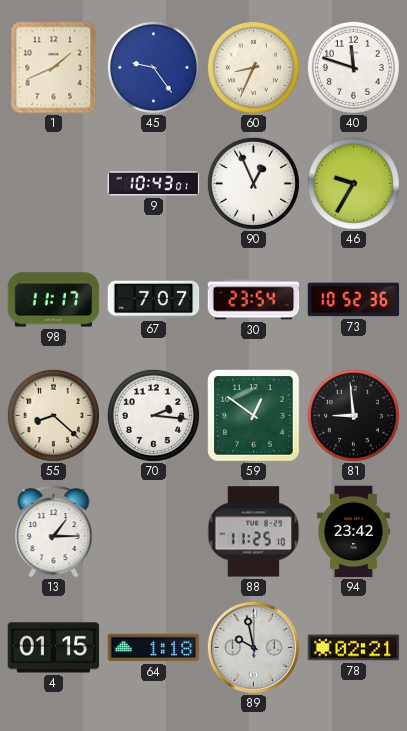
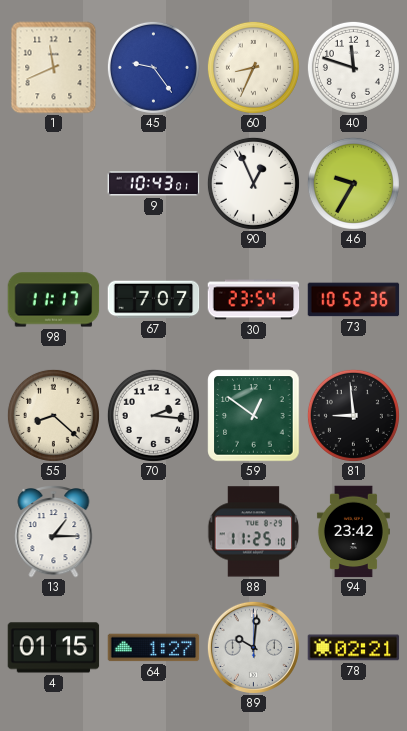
1: 1:41 -> 11:41
64: 1:18 -> 1:27
89: 9:58 -> 10:01
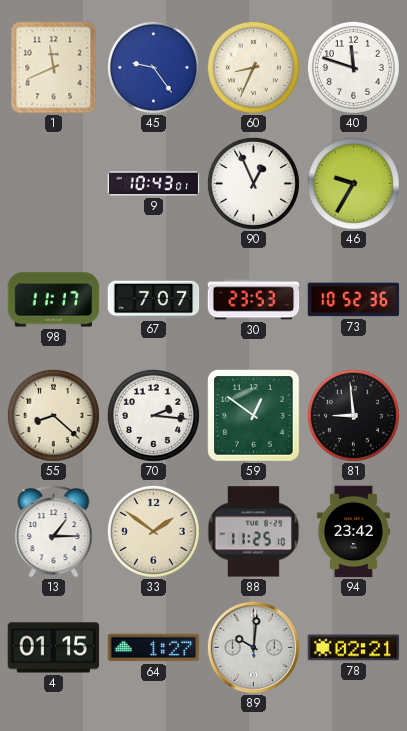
30: 23:54 -> 23:53
33: none -> 1:51
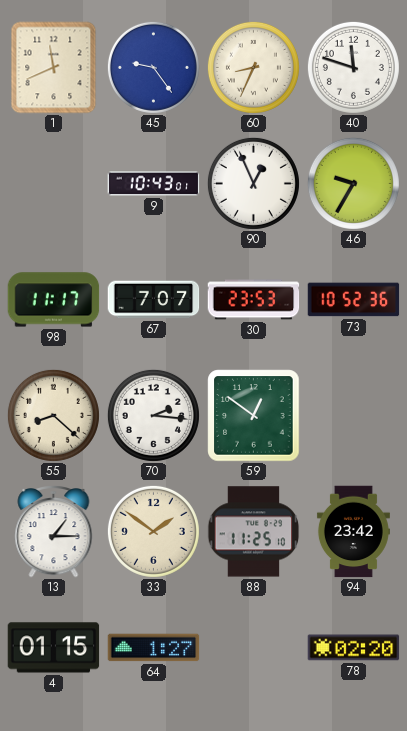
81: 8:59 -> none
89: 10:01 -> none
78: 02:21 -> 02:20
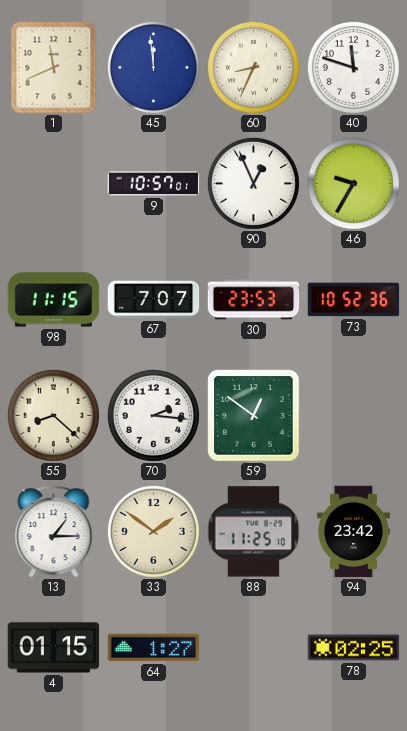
45: 9:24 -> 11:59
9: 10:43 -> 10:57
98: 11:17 -> 11:15
78: 02:20 -> 02:25
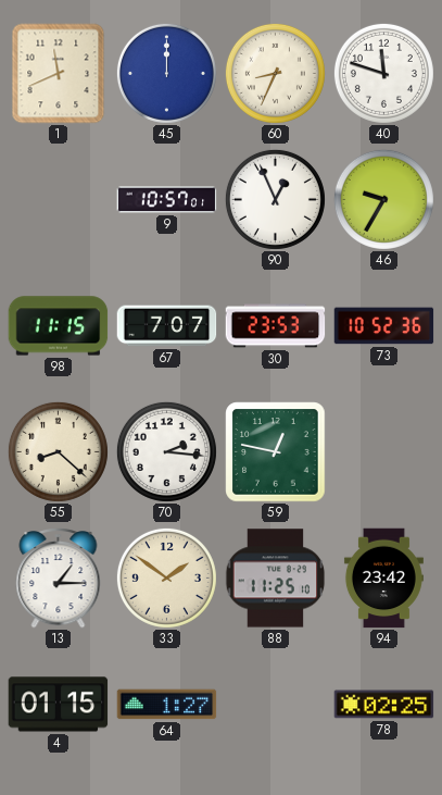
45: 11:59 -> 12:00
59: 12:51 -> 12:47
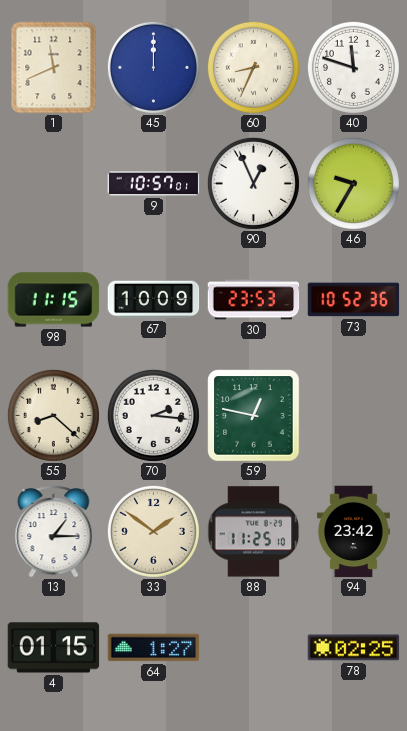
67: 7:07 -> 10:09
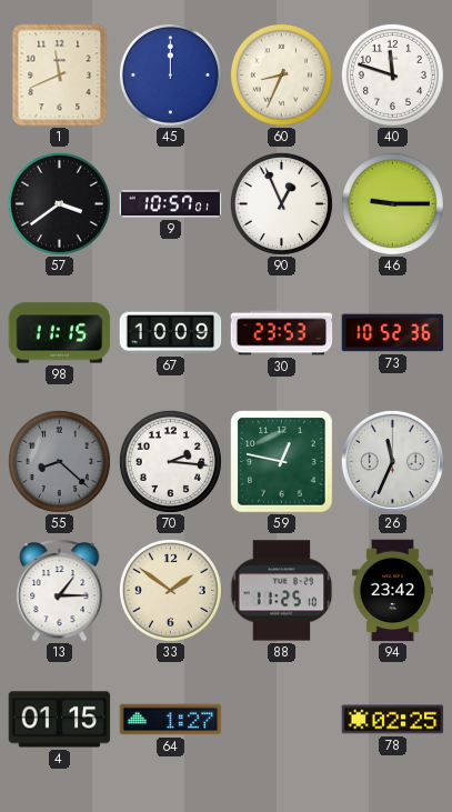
57: none -> 3:39
46: 9:35 -> 9:15
55 dial: cream -> grey
26: none -> 11:34
